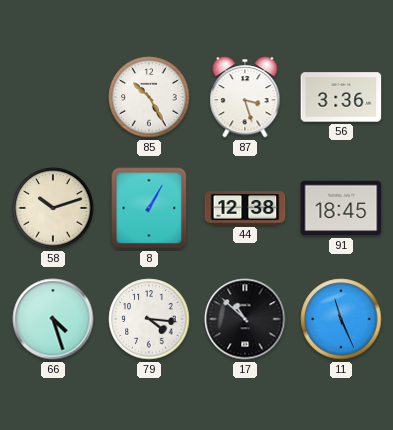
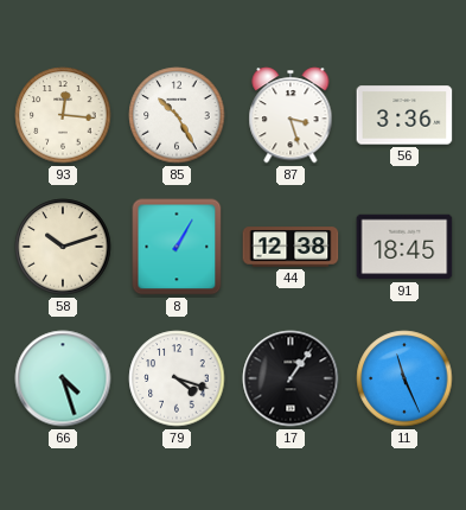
93: none -> 12:16
79: 4:16 -> 4:18
17: 10:52 -> 1:06
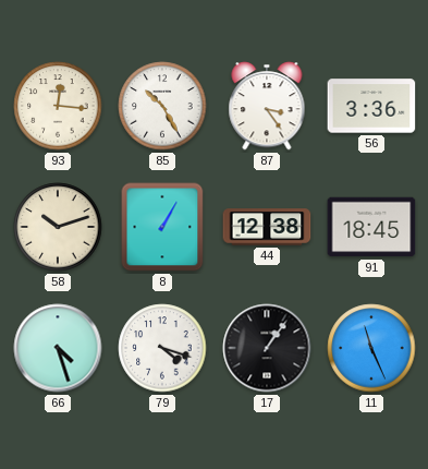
87: 3:27 -> 3:24
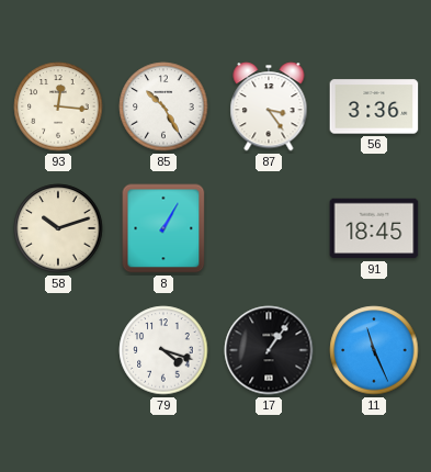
44: 12:38 -> none
66: 4:27 -> none
